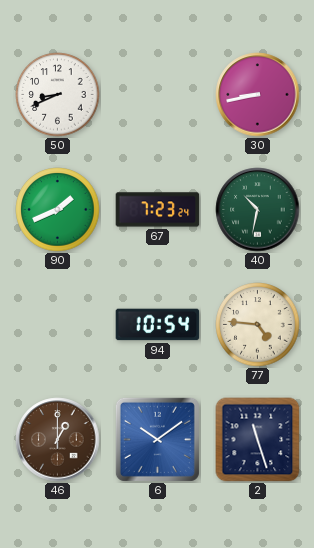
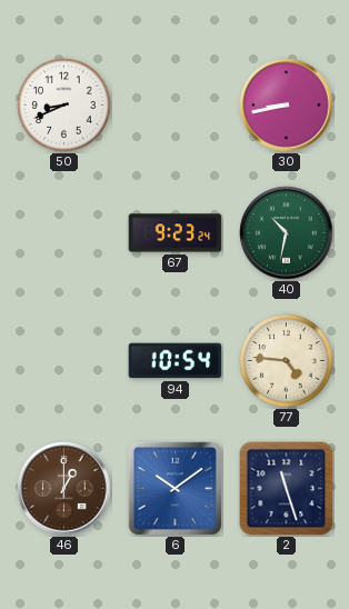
90: 1:41 -> none
67: 7:23 -> 9:23
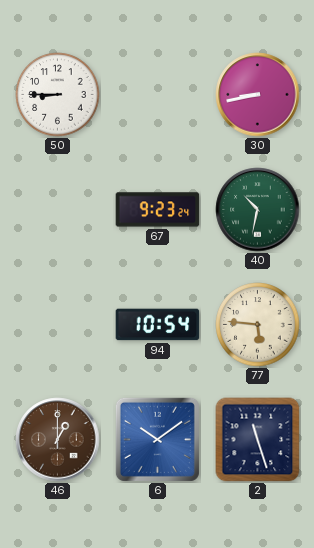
50: 8:41 -> 8:45
77: 4:46 -> 5:46
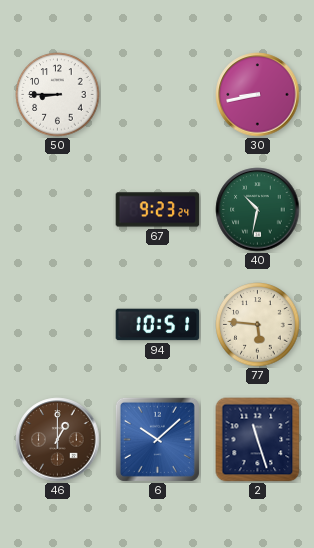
94: 10:54 -> 10:51
6: 10:09 -> 10:08
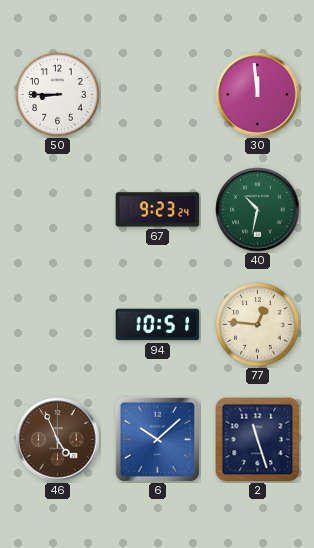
30: 8:43 -> 11:59
77: 5:46 -> 12:46
46: 1:00 -> 4:56
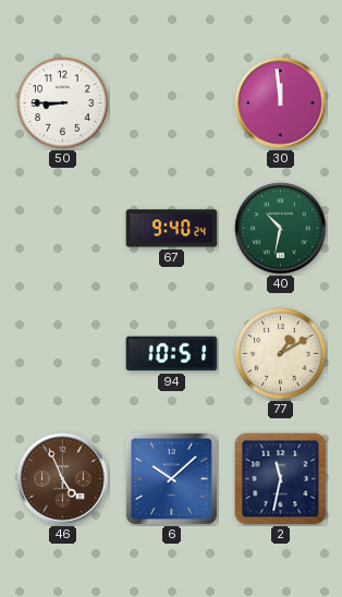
67: 9:23 -> 9:40
77: 12:46 -> 1:10
2: 11:27 -> 11:32
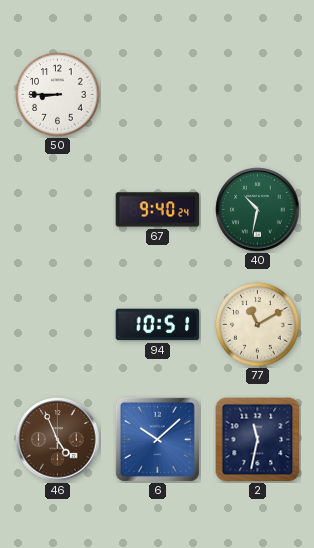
30: 11:59 -> none
77: 1:10 -> 11:10
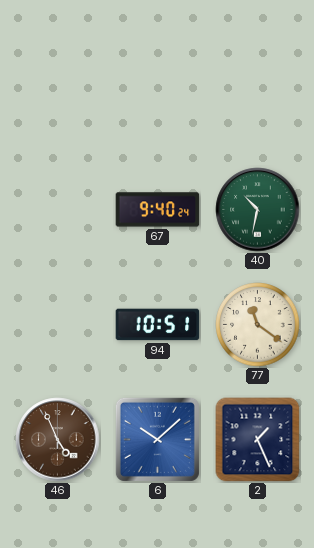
50: 8:45 -> none
77: 11:10 -> 11:21
2: 11:32 -> 1:26
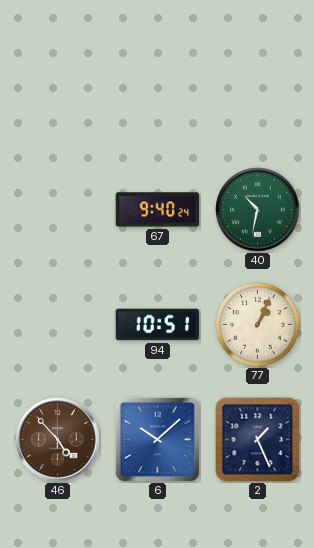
77: 11:21 -> 1:04
46: 4:56 -> 4:53
